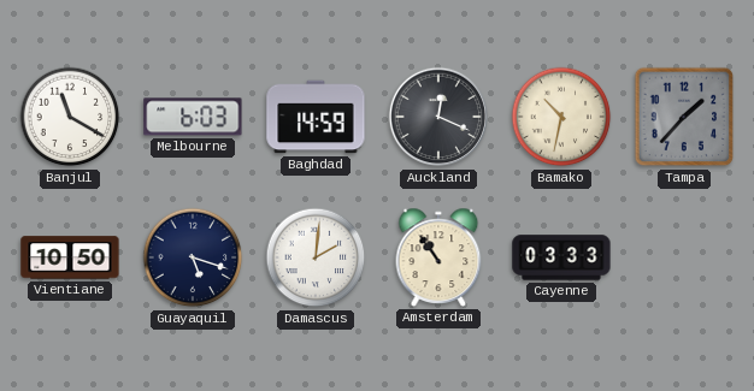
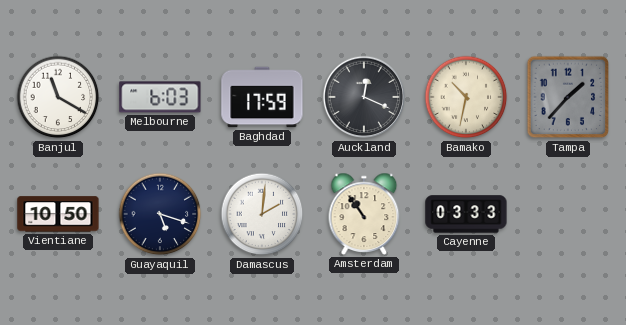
Baghdad: 14:59 -> 17:59
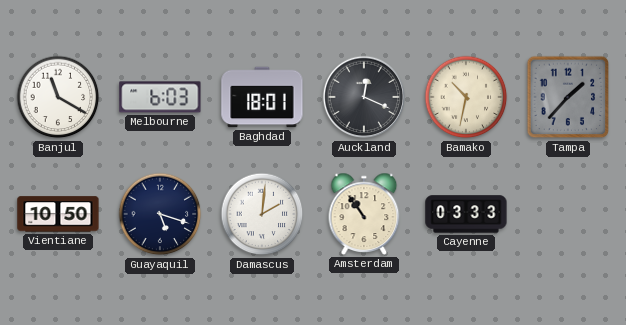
Baghdad: 17:59 -> 18:01
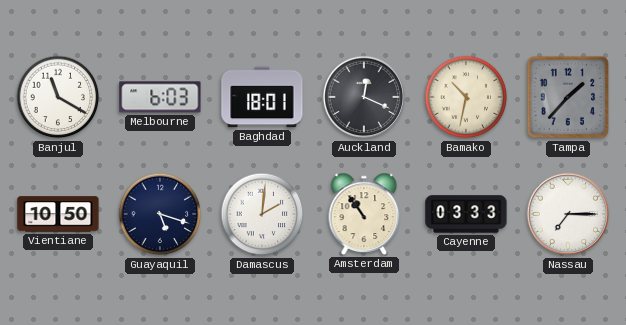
Nassau: none -> 7:15
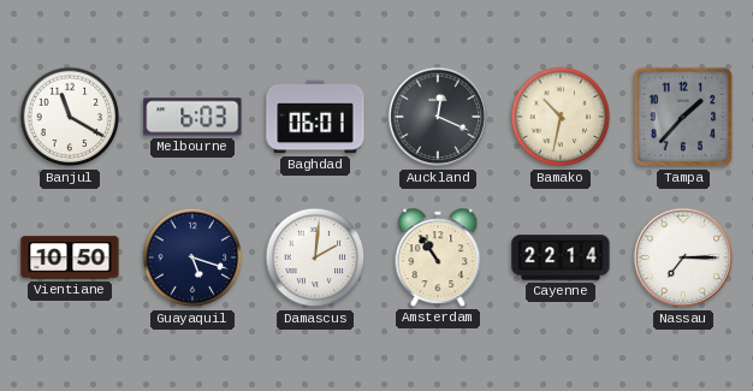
Baghdad: 18:01 -> 06:01
Cayenne: 03:33 -> 22:14
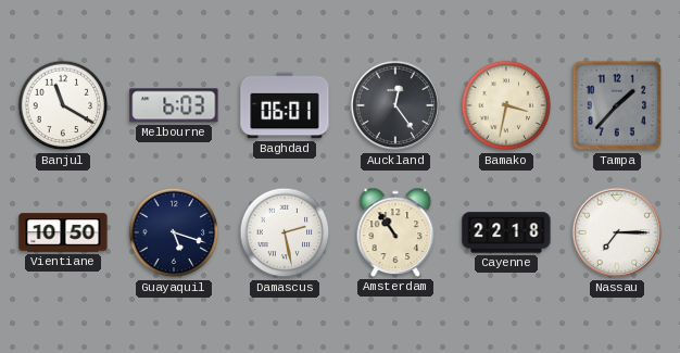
Auckland: 12:19 -> 12:24
Bamako: 10:32 -> 3:32
Damascus: 2:01 -> 2:28
Cayenne: 22:14 -> 22:18
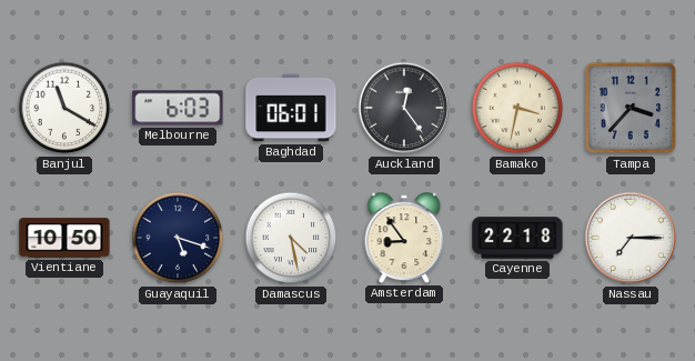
Tampa: 1:37 -> 3:37
Damascus: 2:28 -> 4:28
Amsterdam: 10:54 -> 8:54
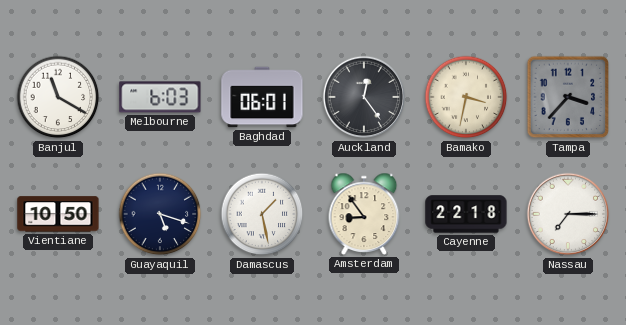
Damascus: 4:28 -> 1:28
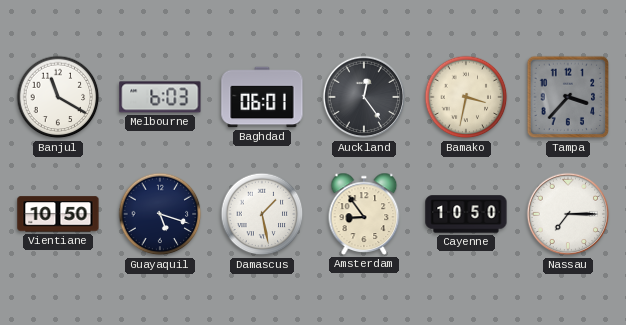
Cayenne: 22:18 -> 10:50
